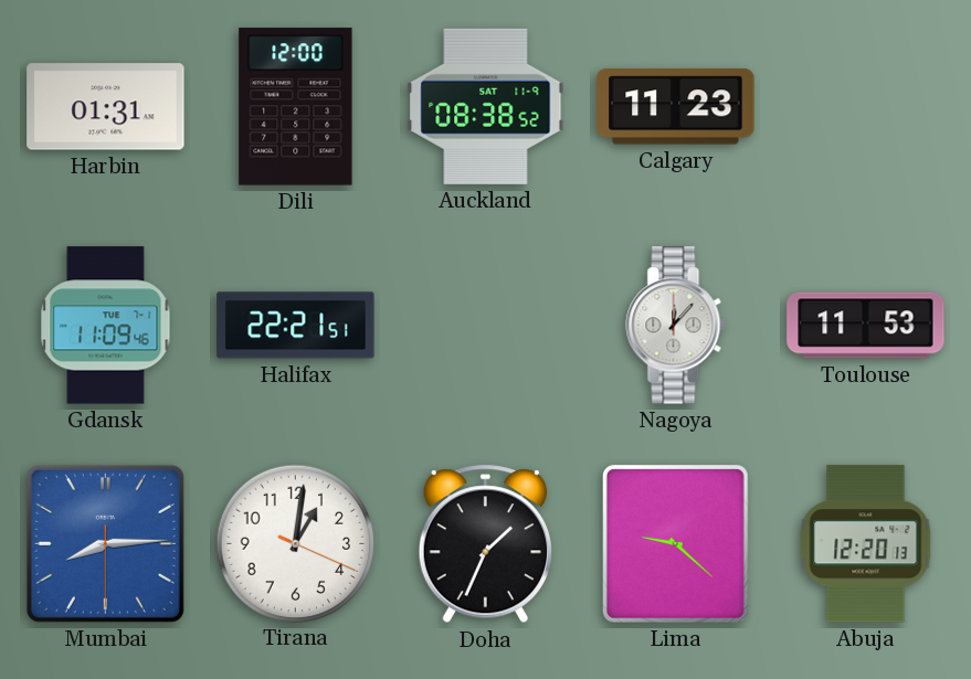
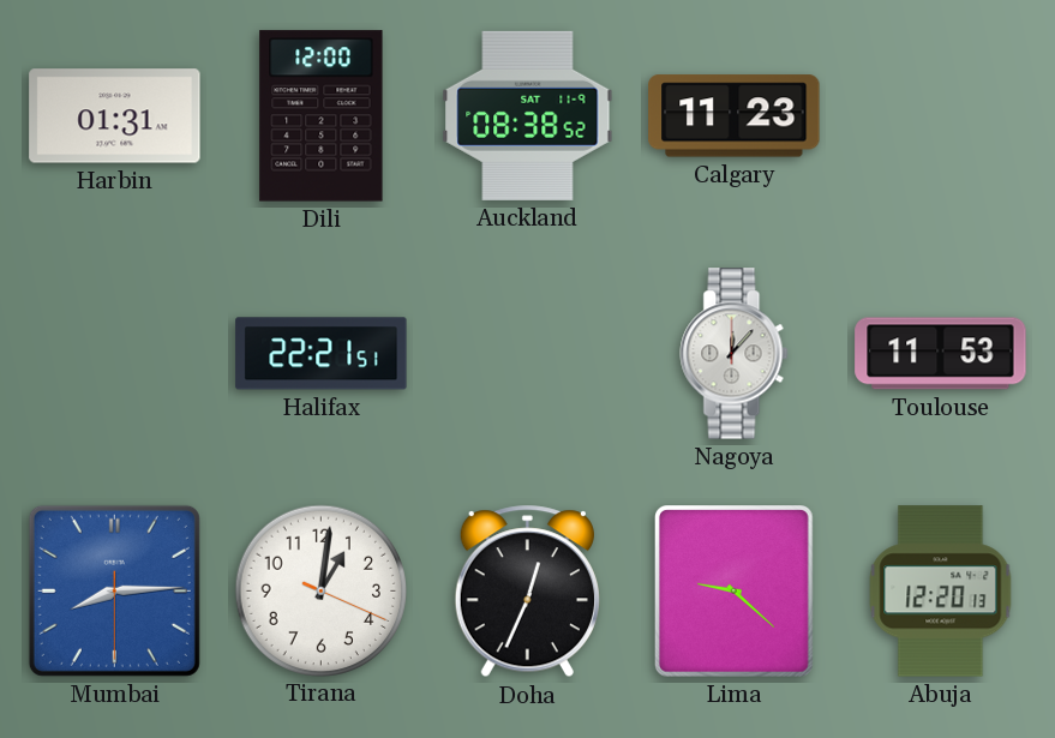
Gdansk: 11:09 -> none
Doha: 1:34 -> 12:34
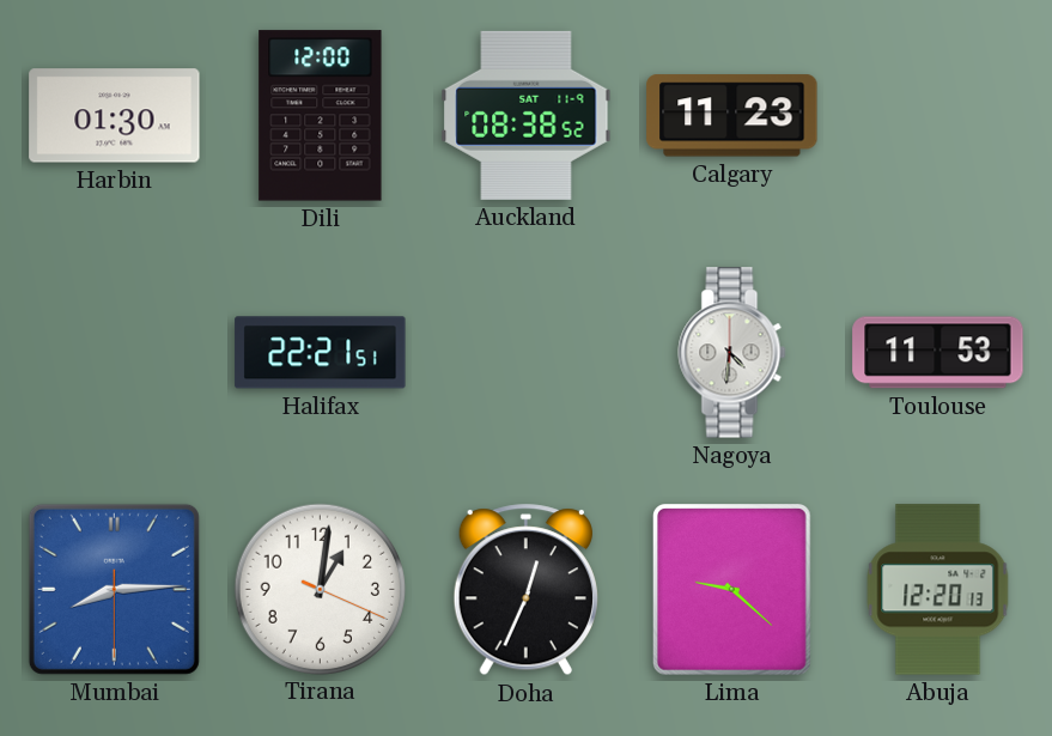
Harbin: 01:31 -> 01:30
Nagoya: 12:07 -> 4:31
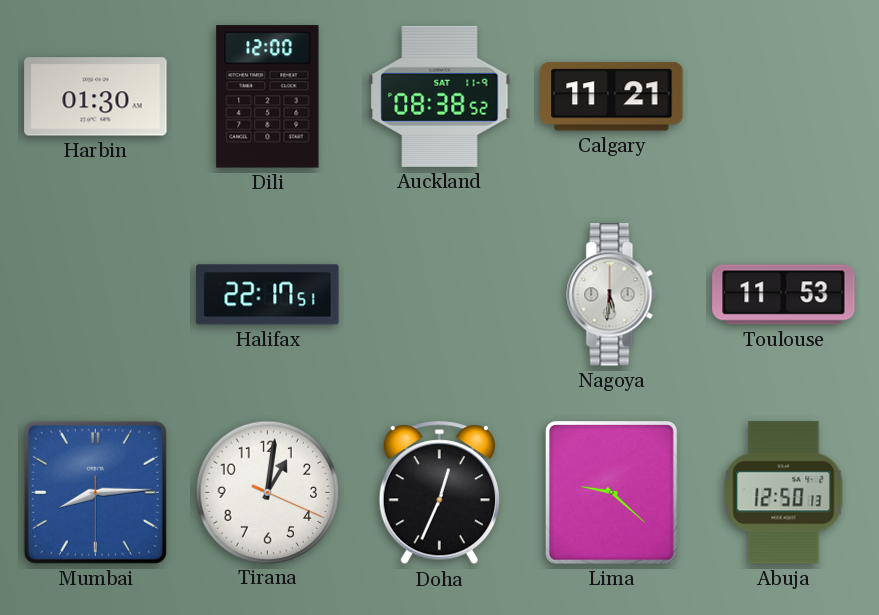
Calgary: 11:23 -> 11:21
Halifax: 22:21 -> 22:17
Nagoya: 4:31 -> 5:31
Abuja: 12:20 -> 12:50
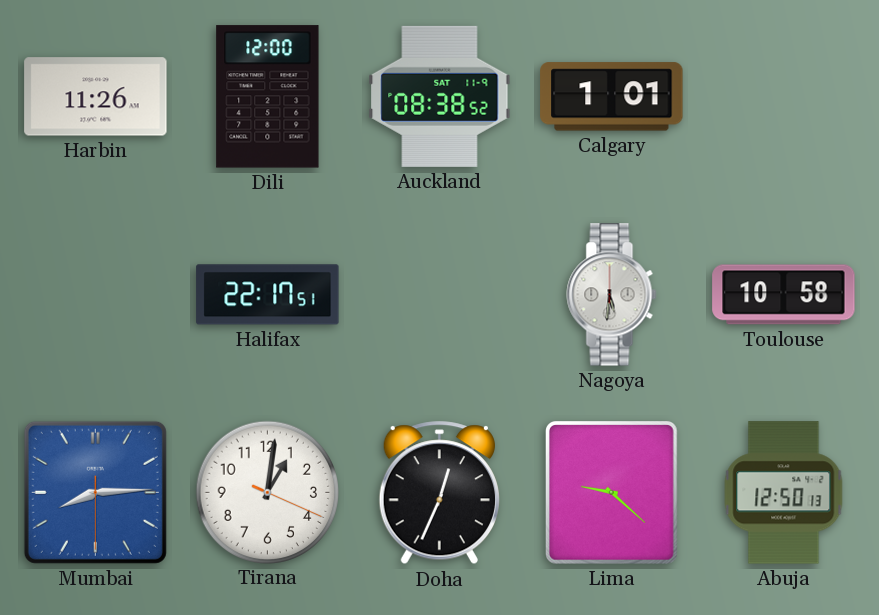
Harbin: 01:30 -> 11:26
Calgary: 11:21 -> 1:01
Toulouse: 11:53 -> 10:58
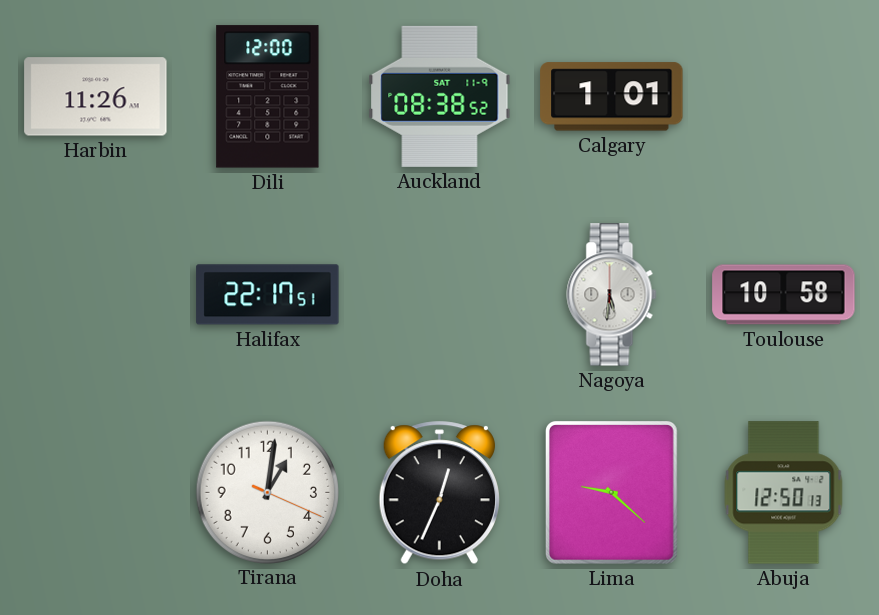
Mumbai: 8:14 -> none
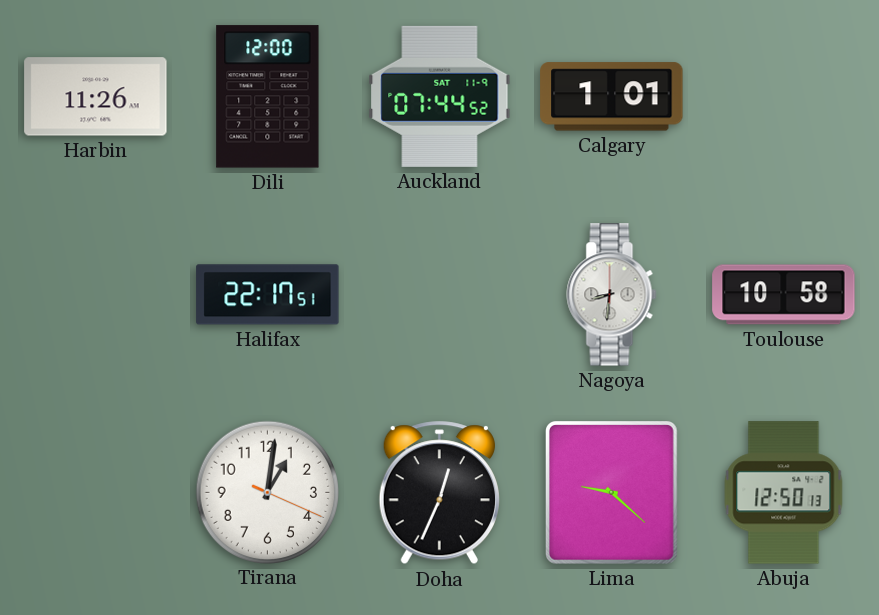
Auckland: 08:38 -> 07:44
Nagoya: 5:31 -> 8:31
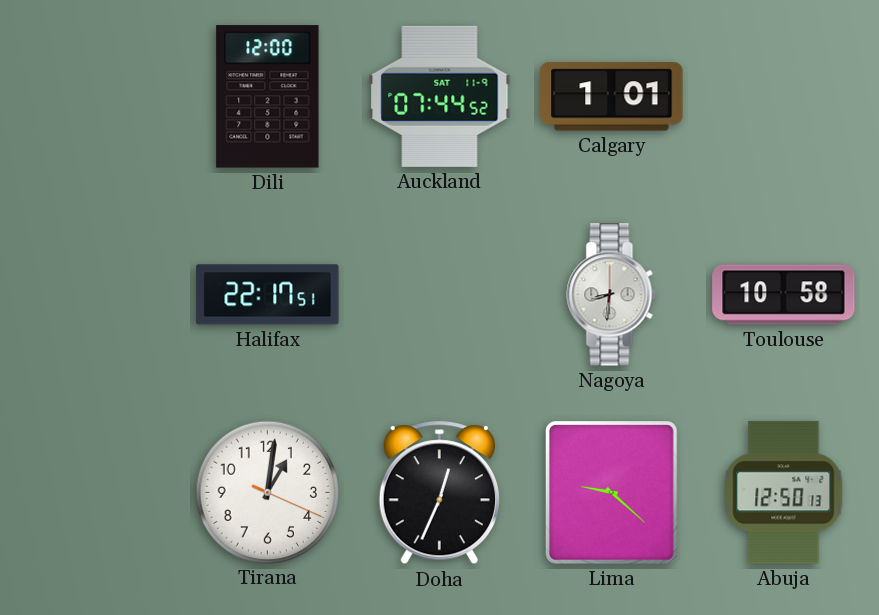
Harbin: 11:26 -> none
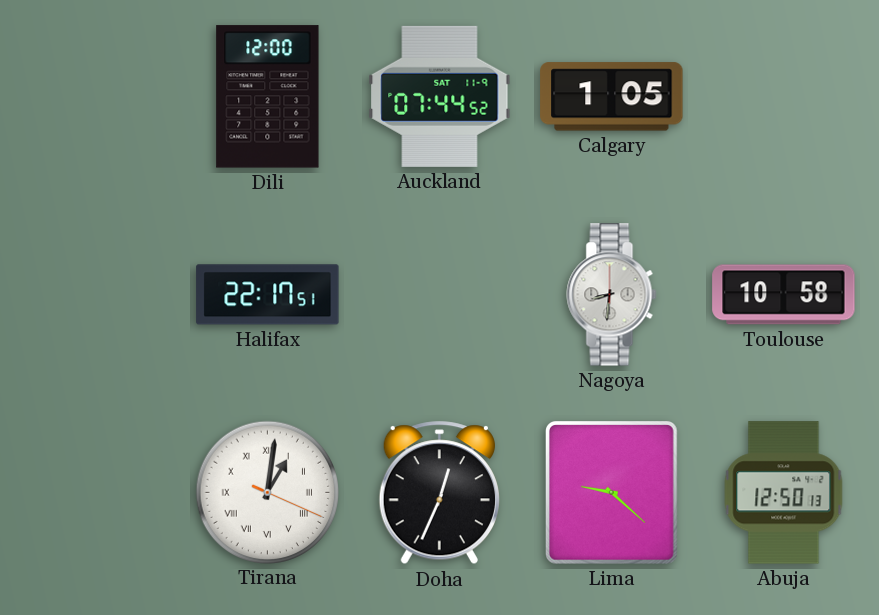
Calgary: 1:01 -> 1:05
Tirana numerals: Arabic -> Roman
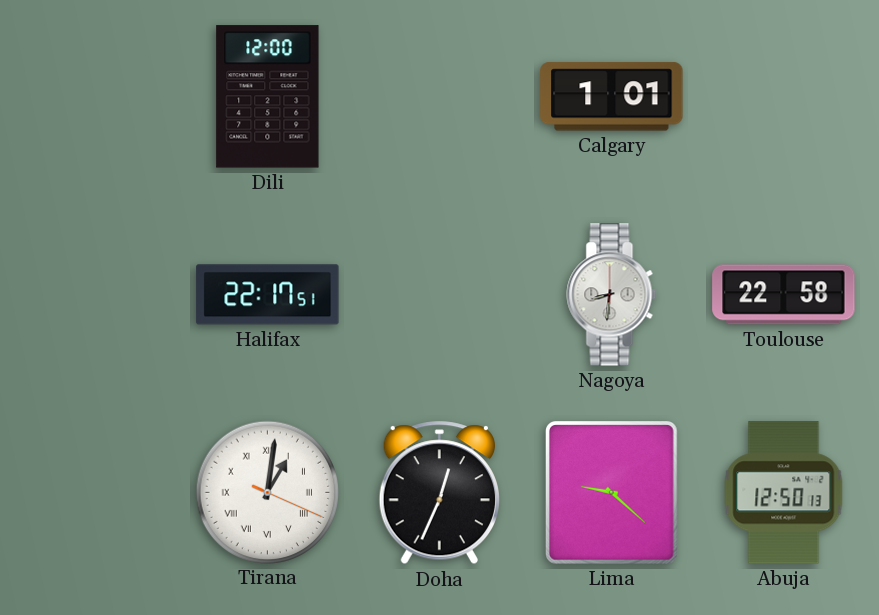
Auckland: 07:44 -> none
Calgary: 1:05 -> 1:01
Toulouse: 10:58 -> 22:58
